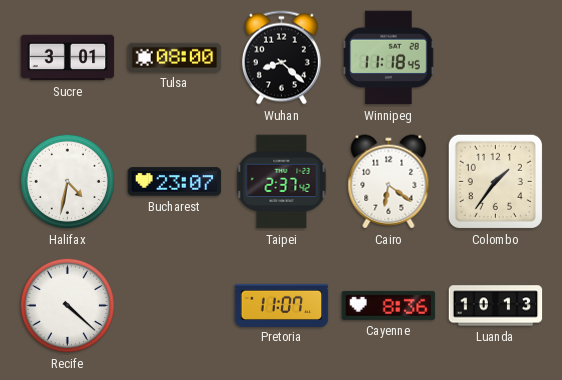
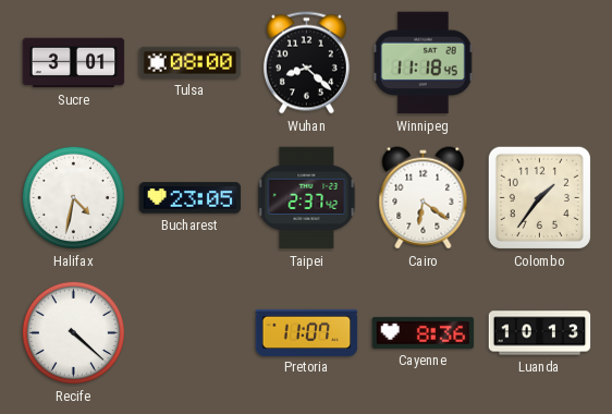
Bucharest: 23:07 -> 23:05
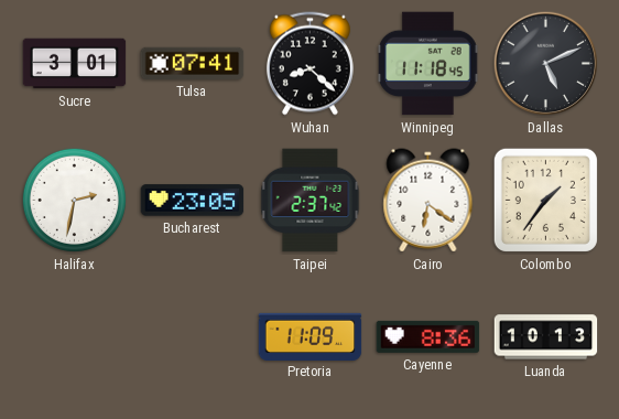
Tulsa: 08:00 -> 07:41
Dallas: none -> 5:11
Halifax: 4:32 -> 2:32
Recife: 4:22 -> none
Pretoria: 11:07 -> 11:09
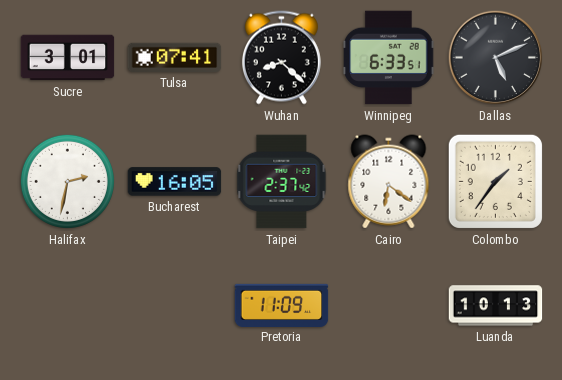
Winnipeg: 11:18 -> 6:33
Bucharest: 23:05 -> 16:05
Cayenne: 8:36 -> none
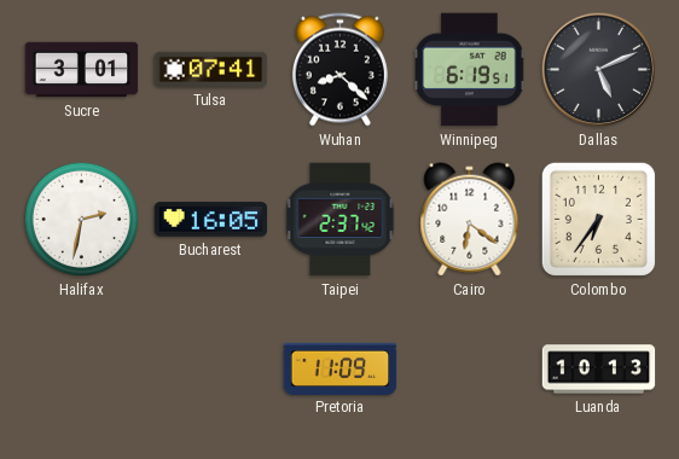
Winnipeg: 6:33 -> 6:19
Colombo: 1:36 -> 6:36
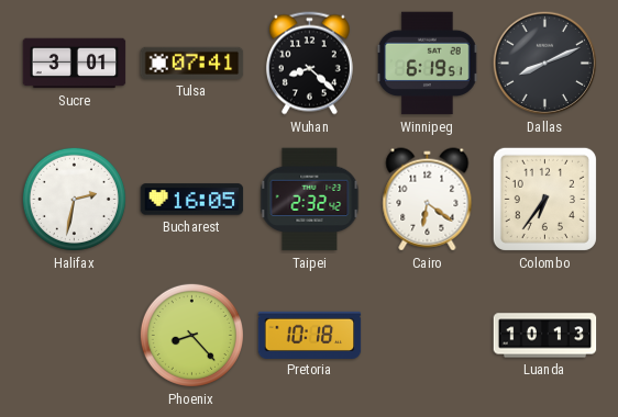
Dallas: 5:11 -> 8:11
Taipei: 2:37 -> 2:32
Phoenix: none -> 8:23
Pretoria: 11:09 -> 10:18
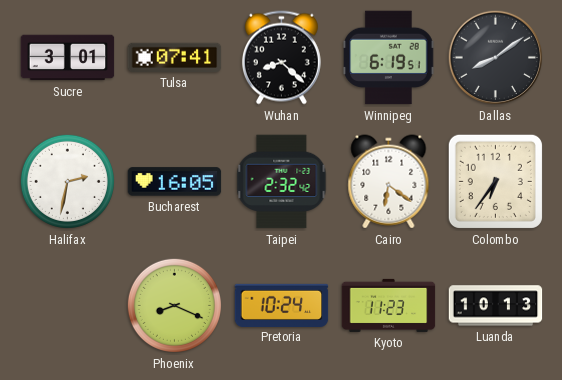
Dallas: 8:11 -> 8:09
Phoenix: 8:23 -> 8:19
Pretoria: 10:18 -> 10:24
Kyoto: none -> 11:23
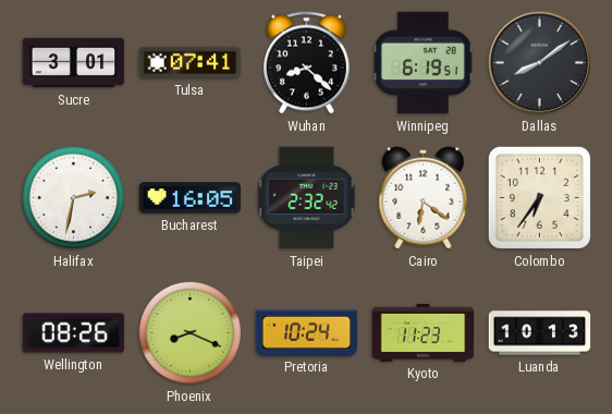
Wellington: none -> 08:26
